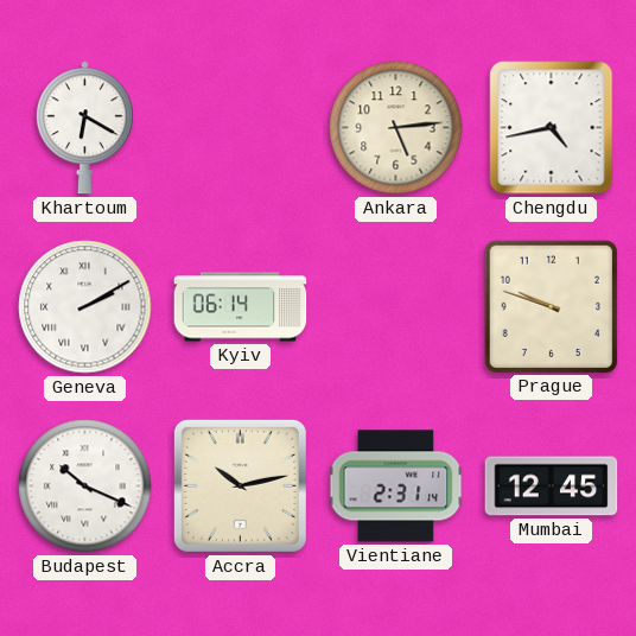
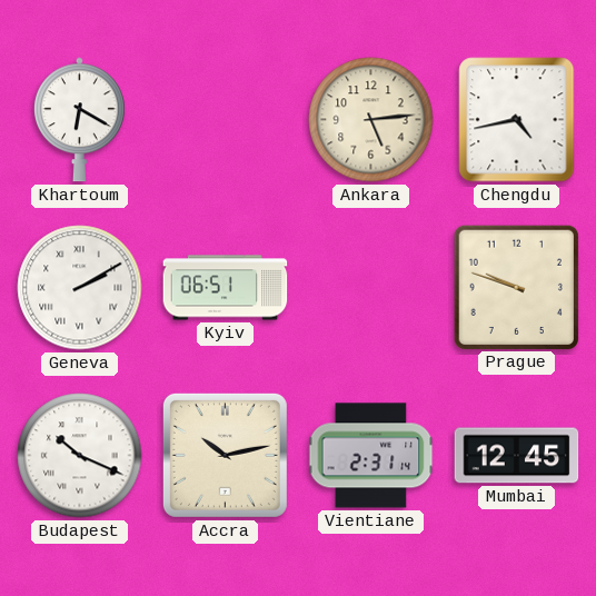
Kyiv: 06:14 -> 06:51
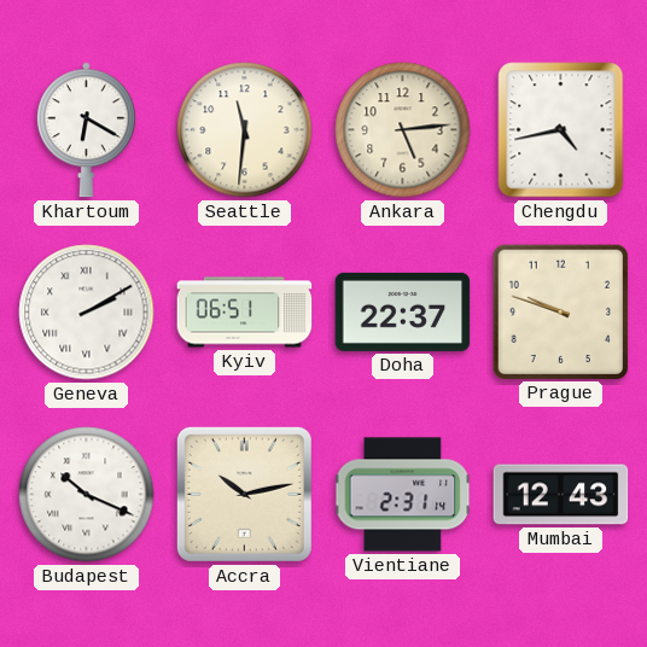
Seattle: none -> 11:31
Doha: none -> 22:37
Mumbai: 12:45 -> 12:43
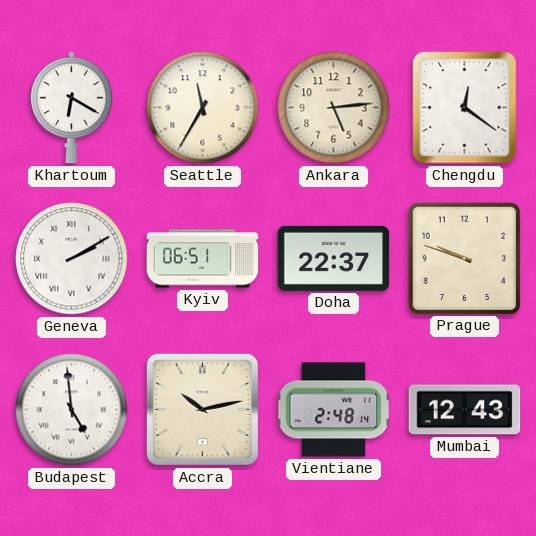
Seattle: 11:31 -> 11:35
Chengdu: 4:43 -> 12:21
Budapest: 10:19 -> 4:59
Vientiane: 2:31 -> 2:48
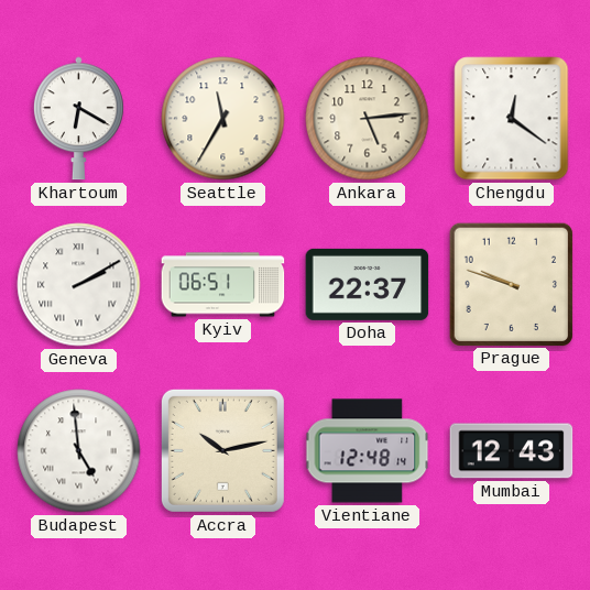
Vientiane: 2:48 -> 12:48
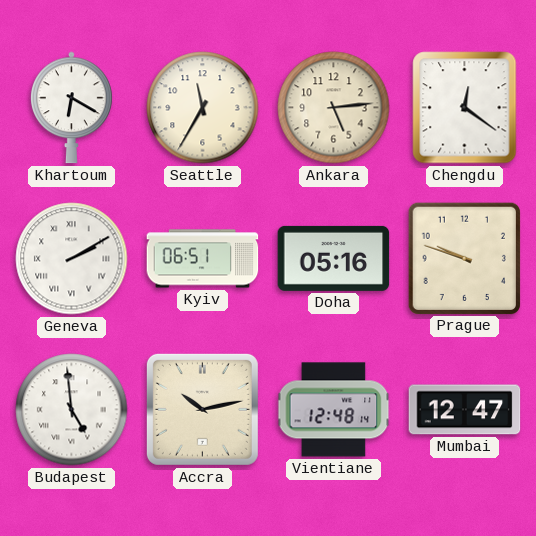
Doha: 22:37 -> 05:16
Mumbai: 12:43 -> 12:47
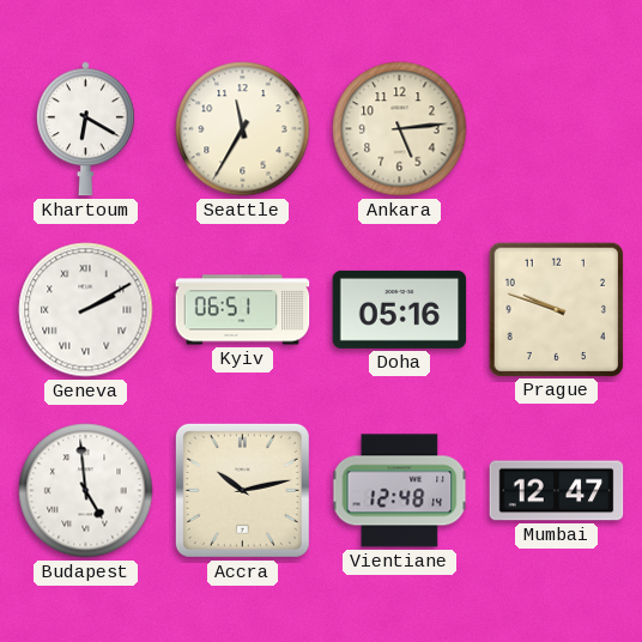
Chengdu: 12:21 -> none
